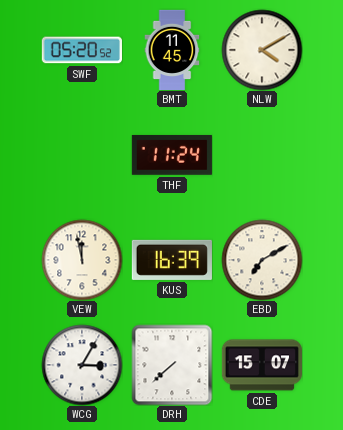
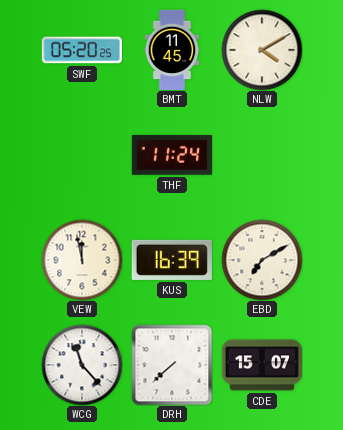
SWF: 05:20:52 -> 05:20:25
WCG: 3:05 -> 11:23
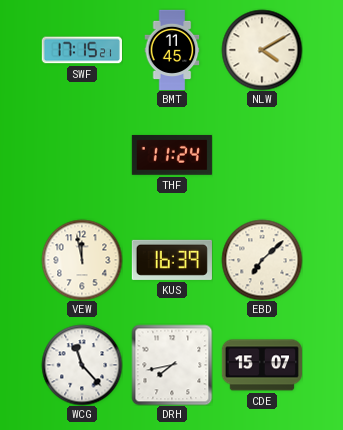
SWF: 05:20 -> 17:15
EBD: 7:10 -> 7:08
DRH: 7:38 -> 7:43
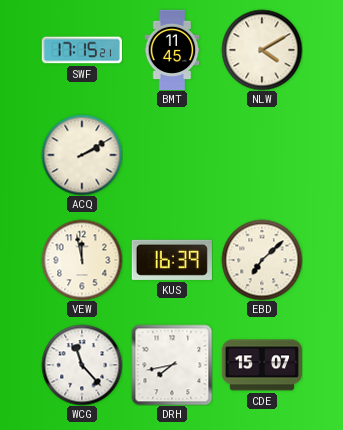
ACQ: none -> 2:10
THF: 11:24 -> none
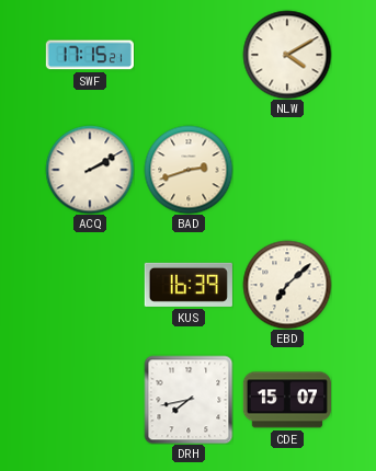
BMT: 11:45 -> none
BAD: none -> 2:42
VEW: 11:58 -> none
WCG: 11:23 -> none
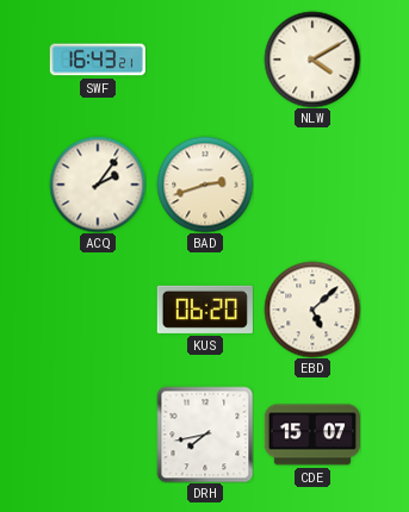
SWF: 17:15 -> 16:43
ACQ: 2:10 -> 2:06
KUS: 16:39 -> 06:20
EBD: 7:08 -> 5:08
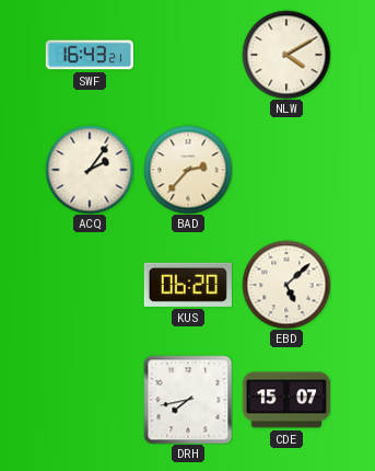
BAD: 2:42 -> 2:37
